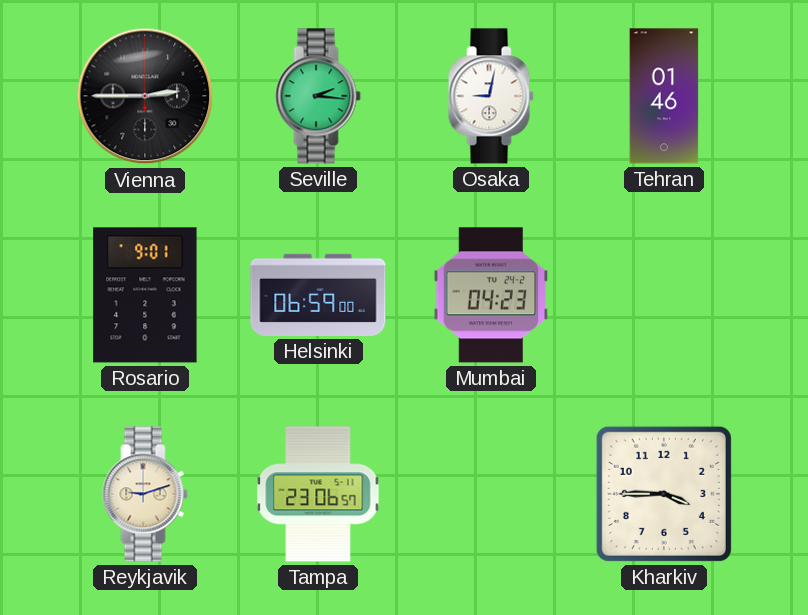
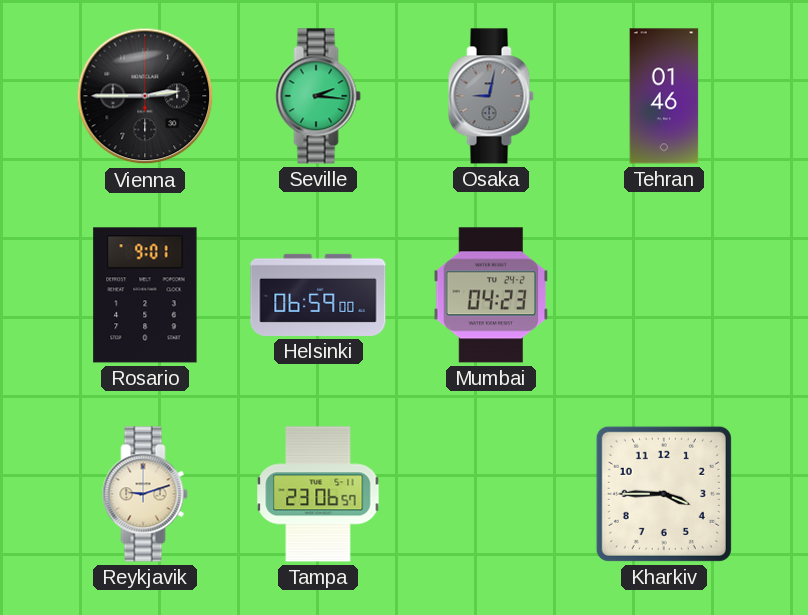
Osaka dial: white -> grey
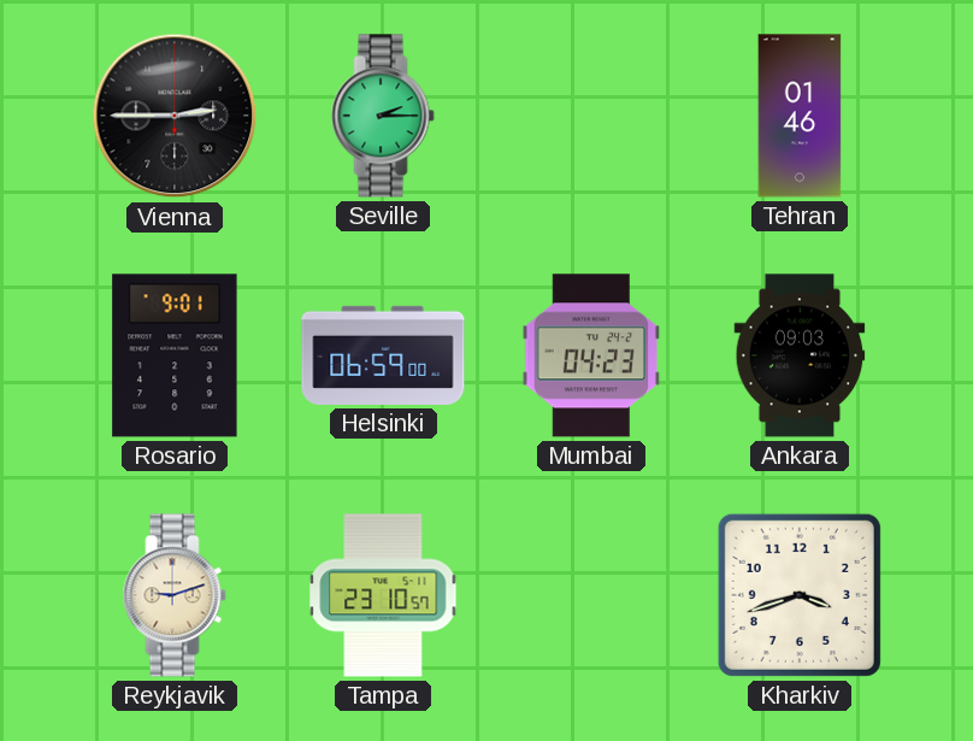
Seville: 2:16 -> 2:15
Osaka: 9:02 -> none
Ankara: none -> 09:03
Tampa: 23:06 -> 23:10
Kharkiv: 3:45 -> 3:42
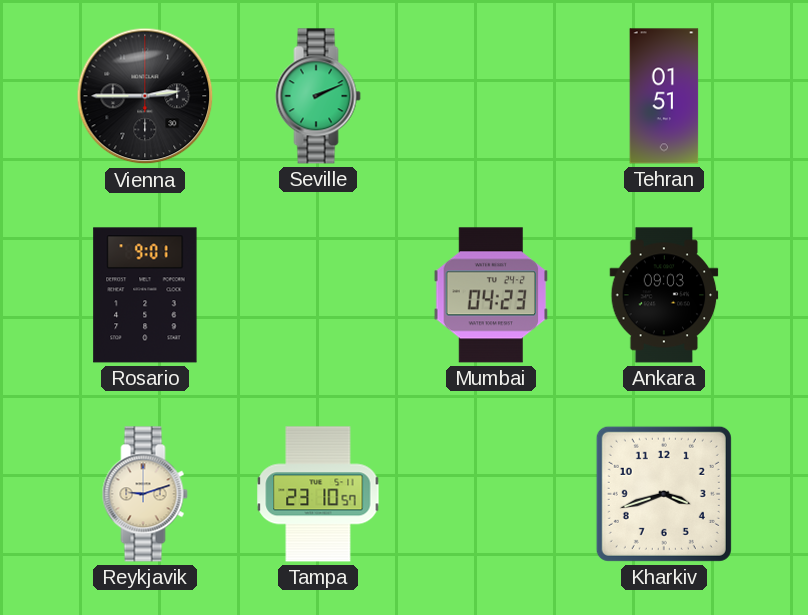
Seville: 2:15 -> 2:11
Tehran: 01:46 -> 01:51
Helsinki: 06:59 -> none
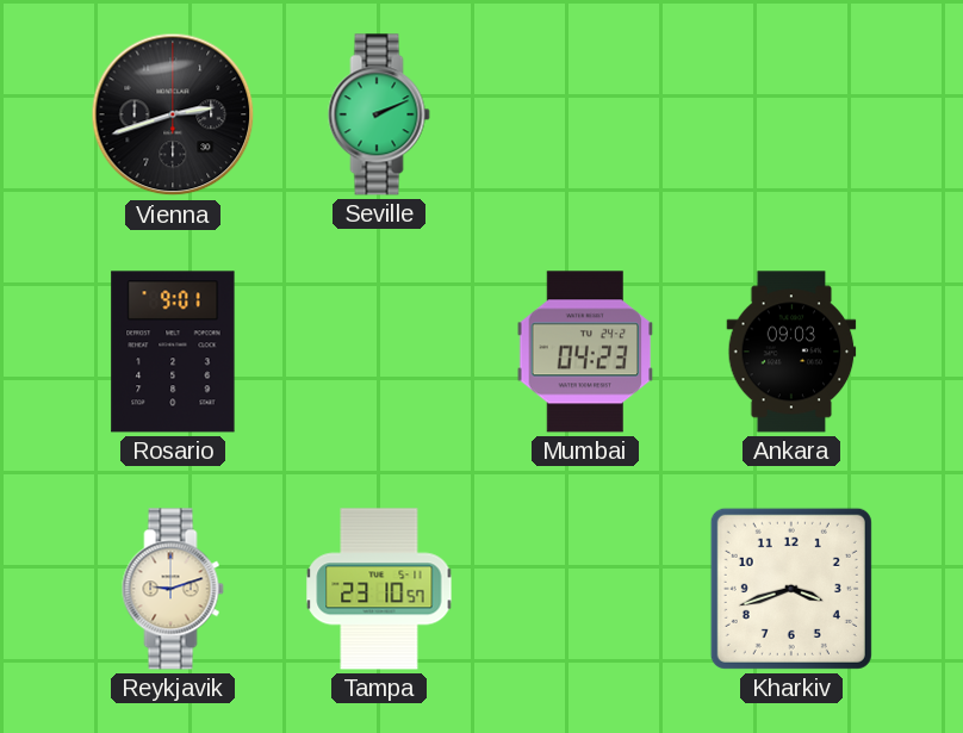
Vienna: 2:45 -> 2:42
Tehran: 01:51 -> none
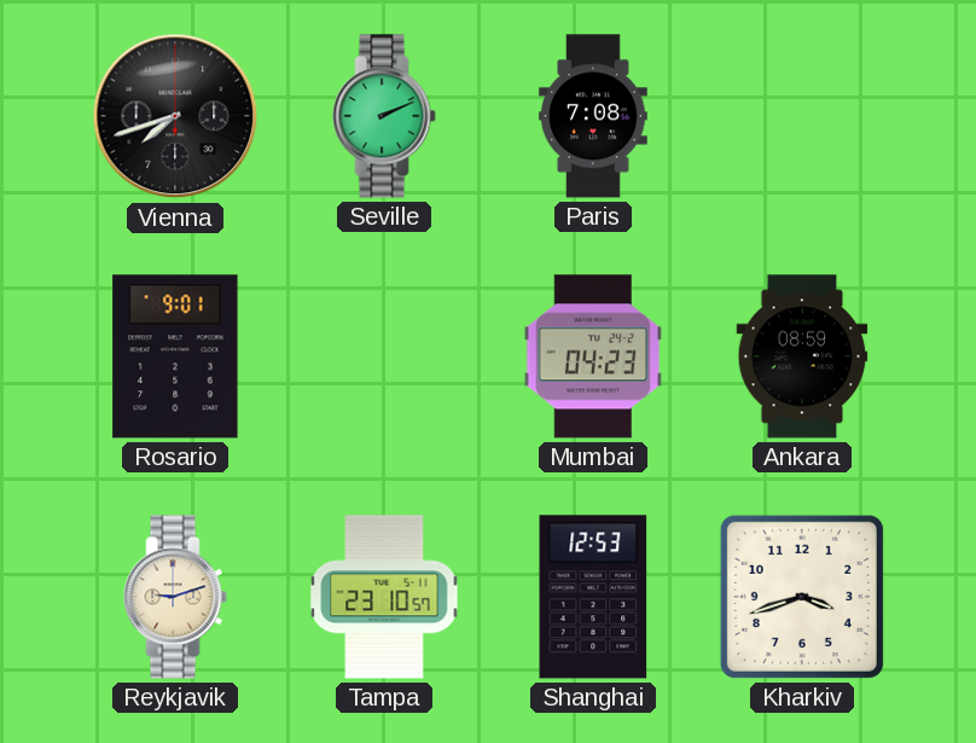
Vienna: 2:42 -> 7:42
Paris: none -> 7:08
Ankara: 09:03 -> 08:59
Shanghai: none -> 12:53
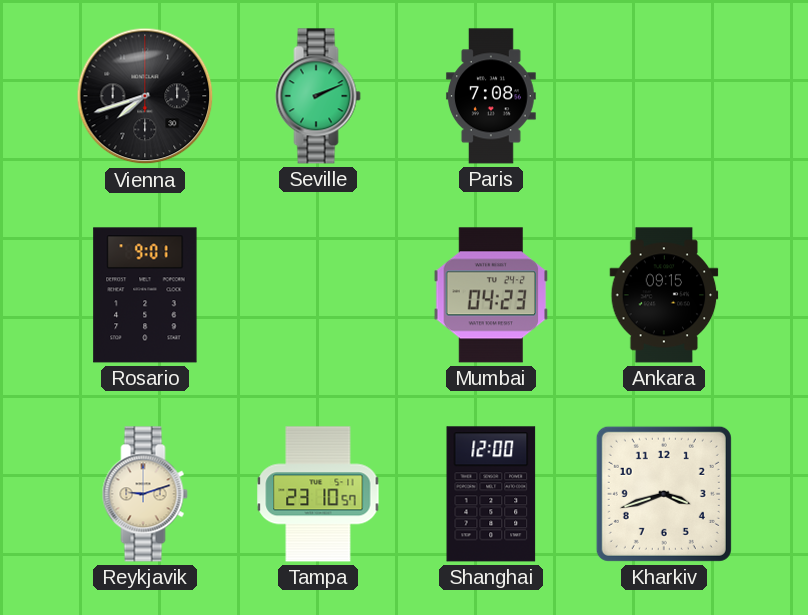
Ankara: 08:59 -> 09:15
Shanghai: 12:53 -> 12:00
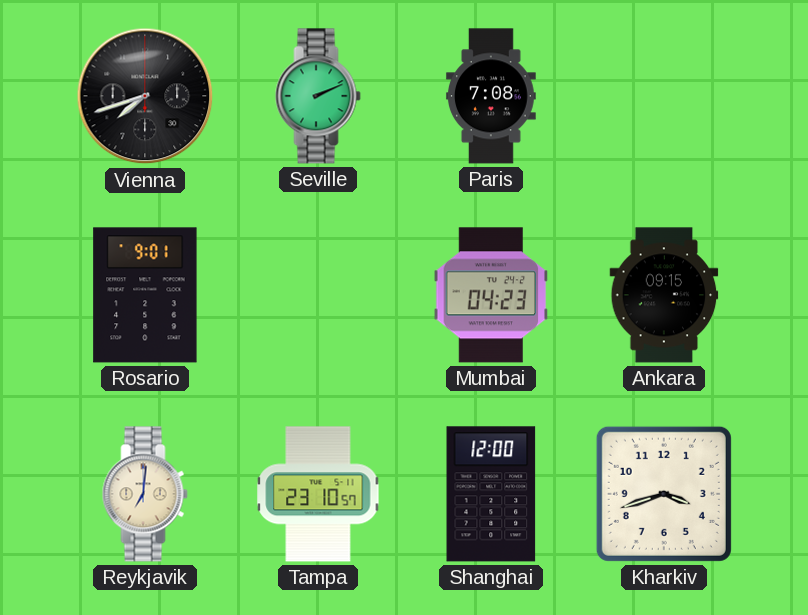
Reykjavik: 9:12 -> 7:01
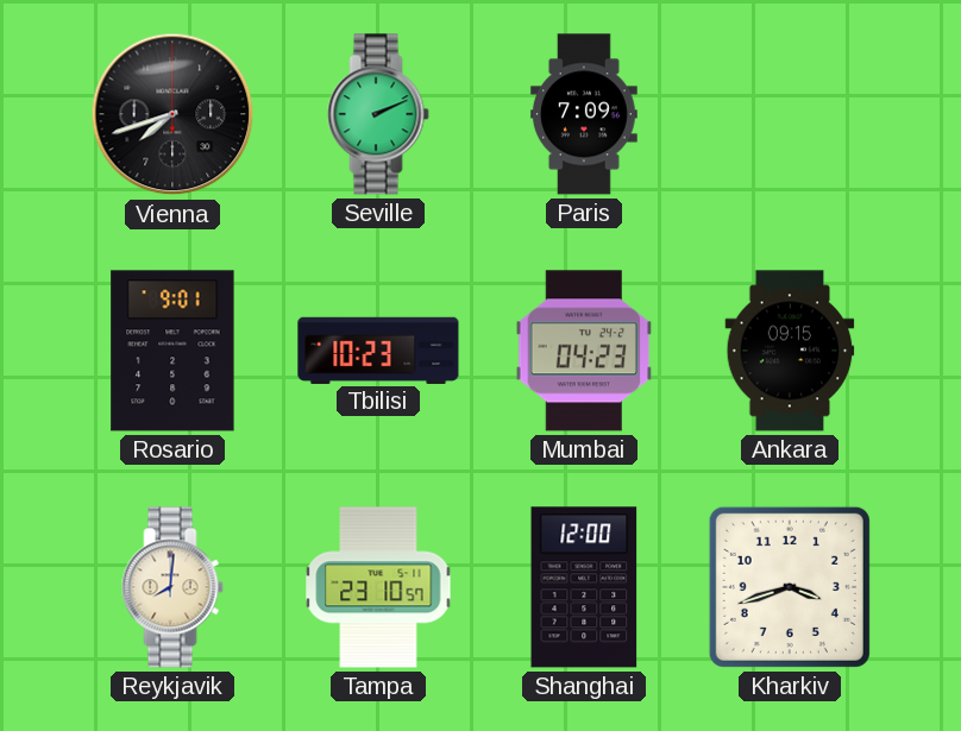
Paris: 7:08 -> 7:09
Tbilisi: none -> 10:23
Reykjavik: 7:01 -> 8:01
